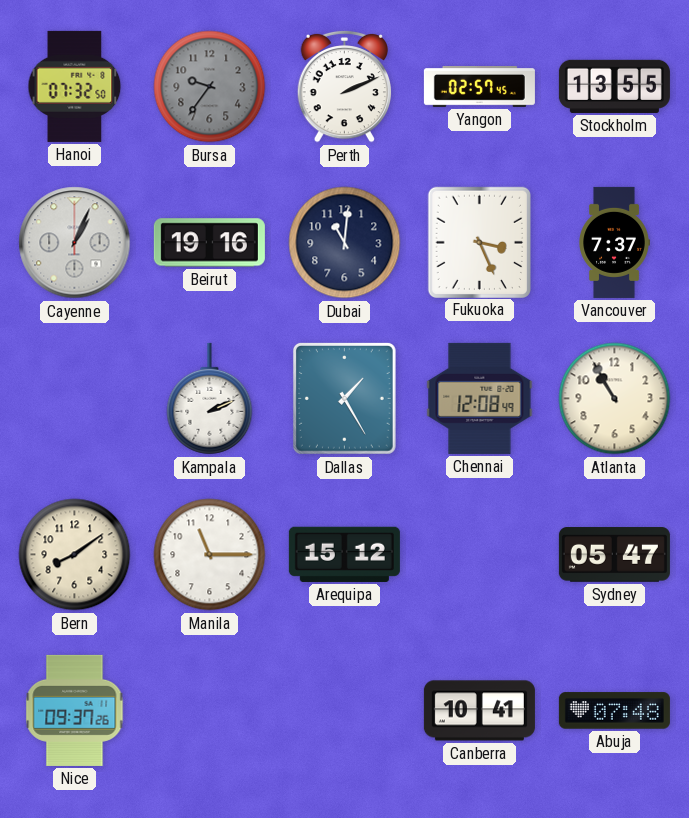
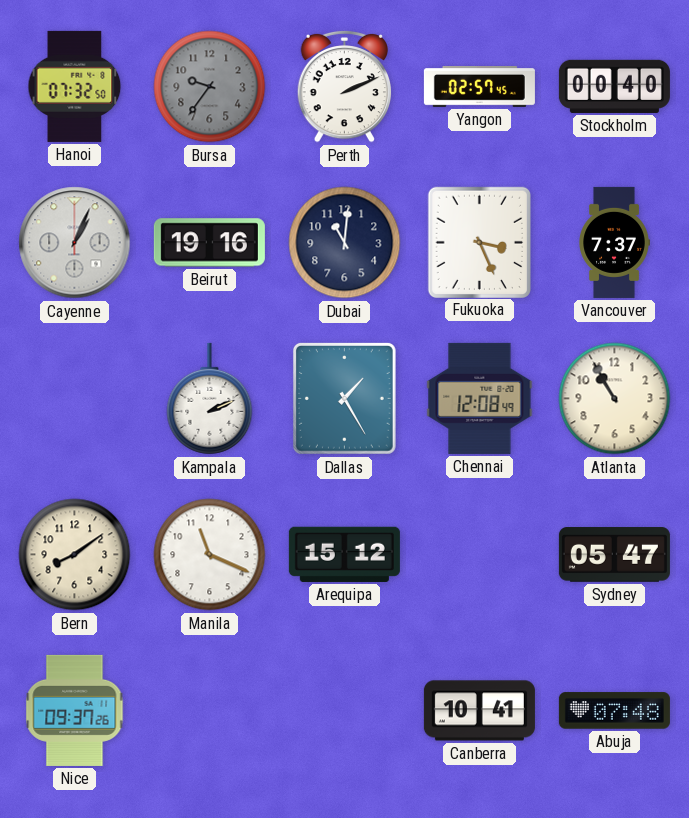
Stockholm: 13:55 -> 00:40
Manila: 11:15 -> 11:19
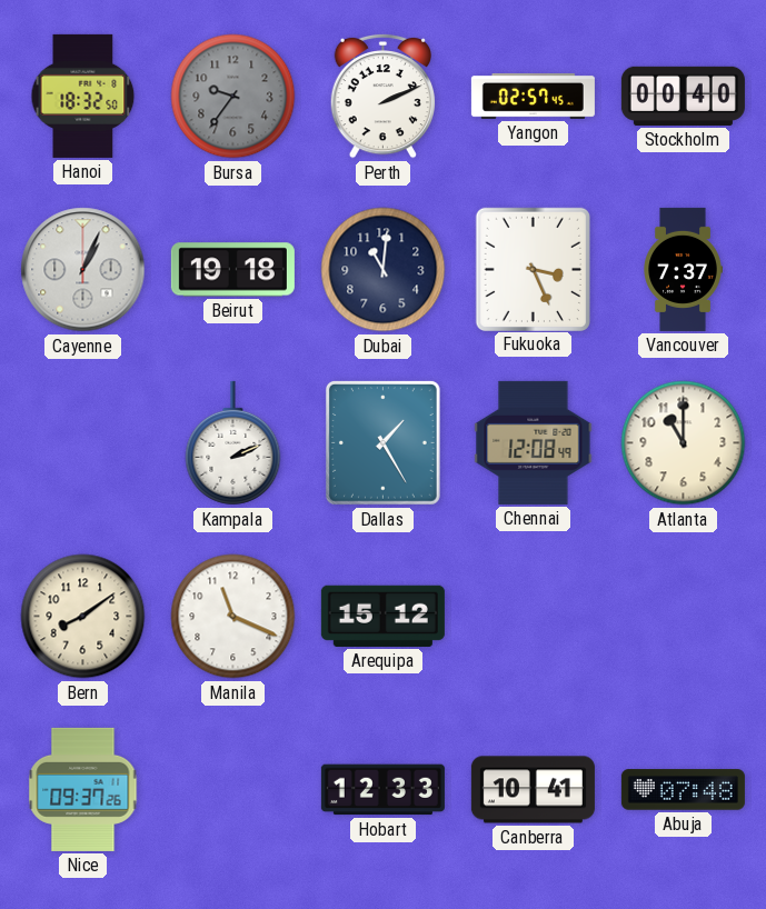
Hanoi: 07:32 -> 18:32
Beirut: 19:16 -> 19:18
Atlanta: 10:55 -> 11:00
Sydney: 05:47 -> none
Hobart: none -> 12:33
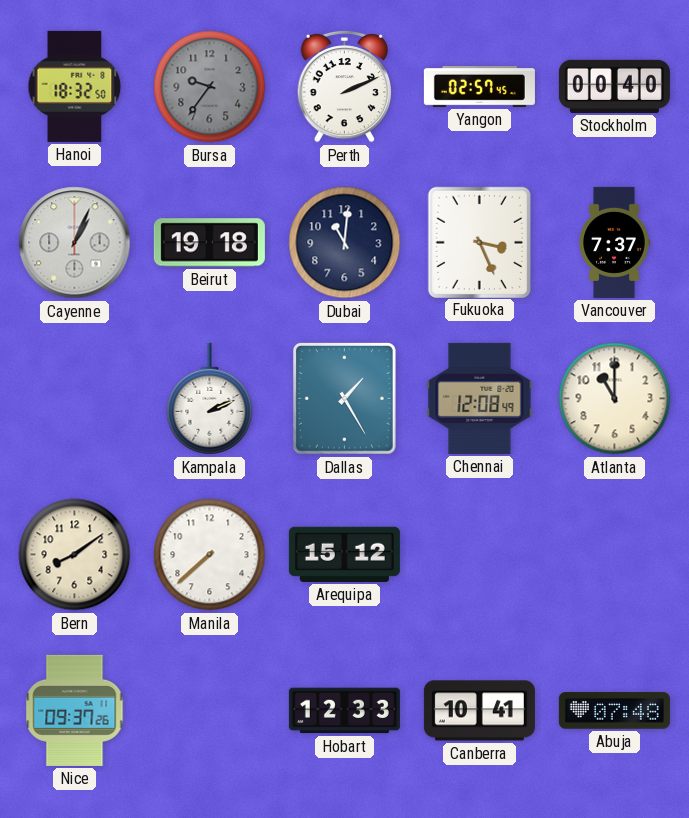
Manila: 11:19 -> 7:38
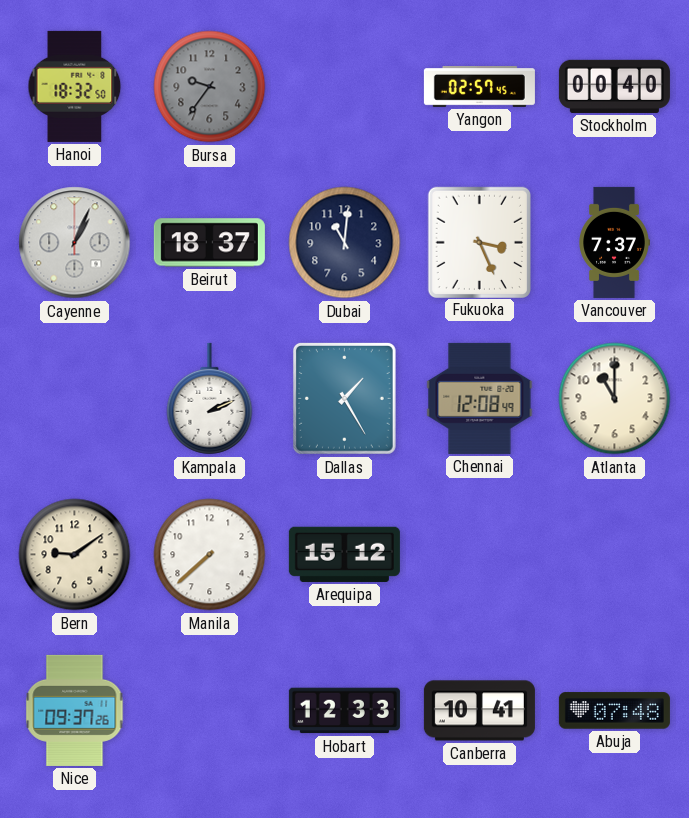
Perth: 2:11 -> none
Beirut: 19:18 -> 18:37
Bern: 8:09 -> 9:09
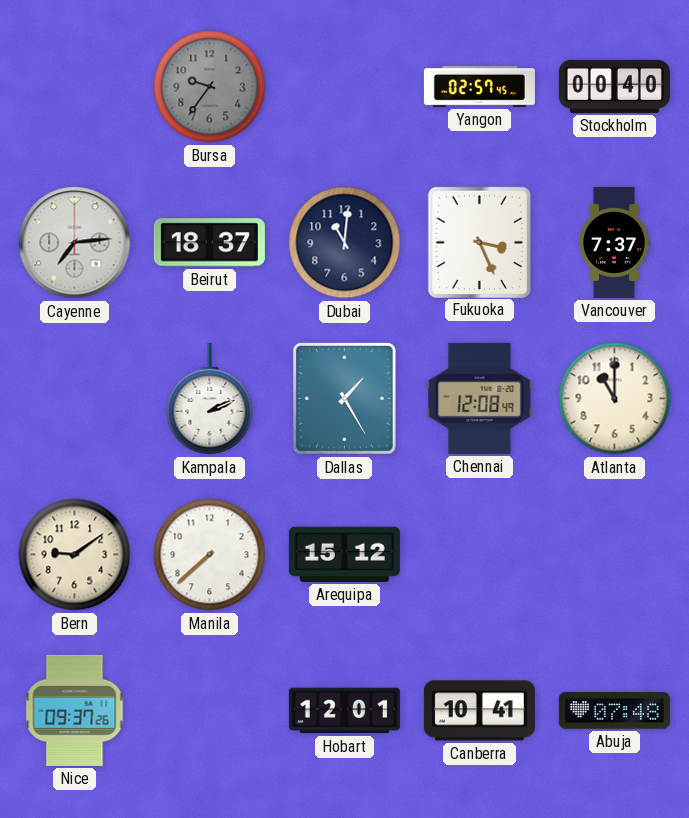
Hanoi: 18:32 -> none
Cayenne: 1:04 -> 7:14
Hobart: 12:33 -> 12:01
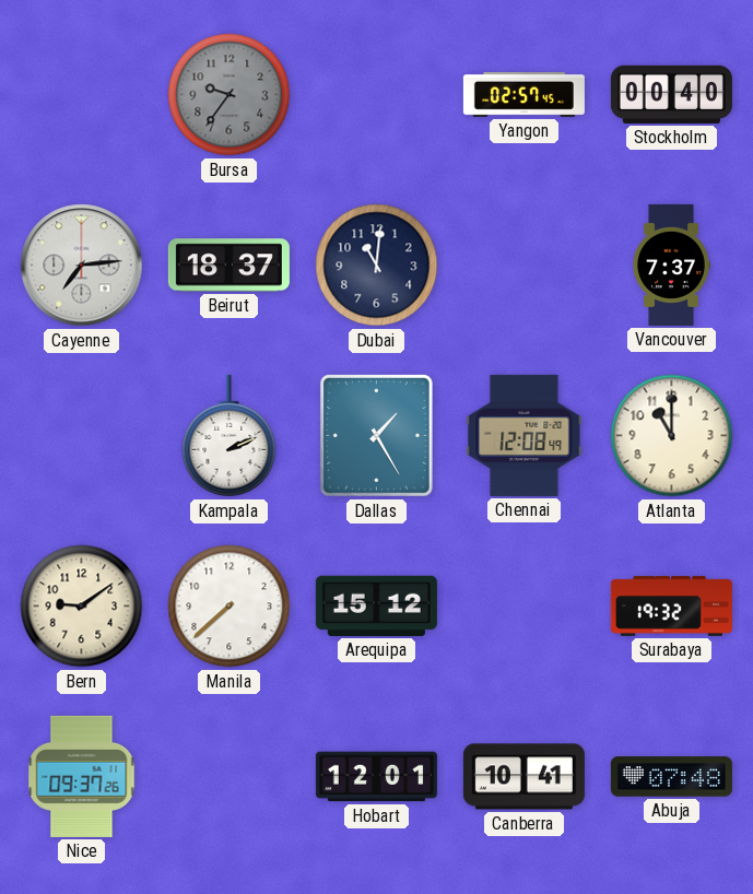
Fukuoka: 3:26 -> none
Surabaya: none -> 19:32
